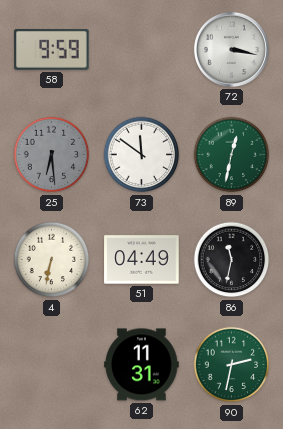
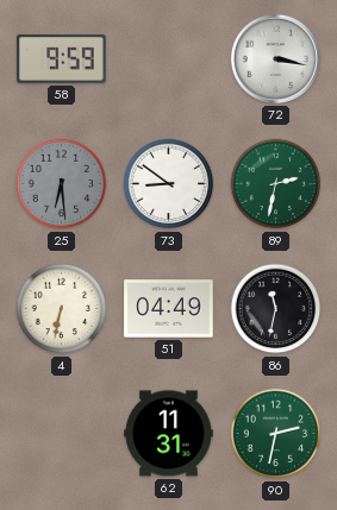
73: 11:51 -> 8:51
89: 12:32 -> 2:32
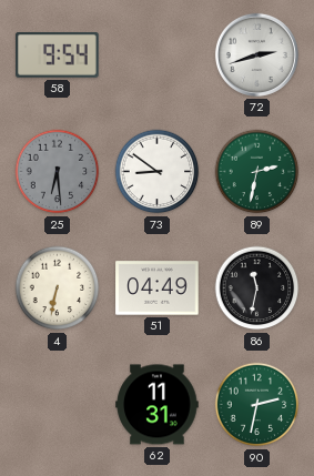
58: 9:59 -> 9:54
72: 3:17 -> 2:42
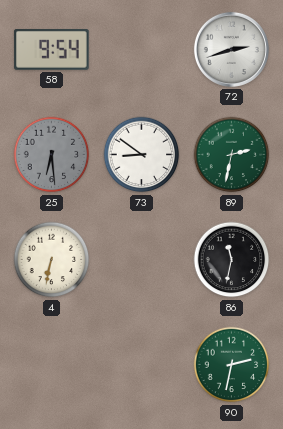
51: 04:49 -> none
62: 11:31 -> none
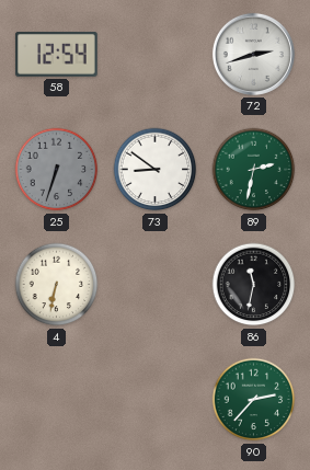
58: 9:54 -> 12:54
25: 6:29 -> 6:33
90: 2:32 -> 2:37
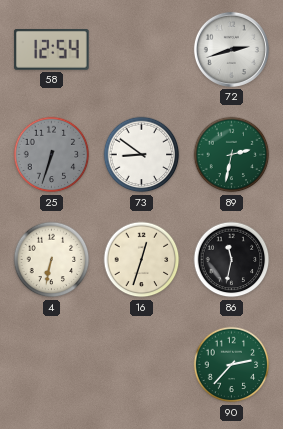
16: none -> 12:33
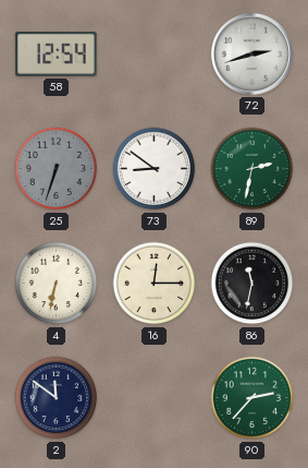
16: 12:33 -> 12:15
2: none -> 11:51
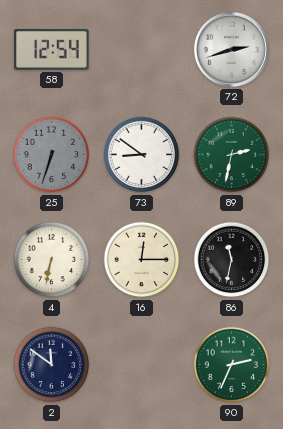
90: 2:37 -> 2:34
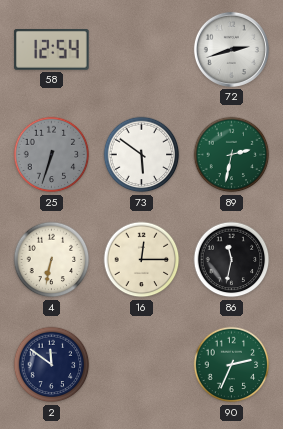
73: 8:51 -> 5:51
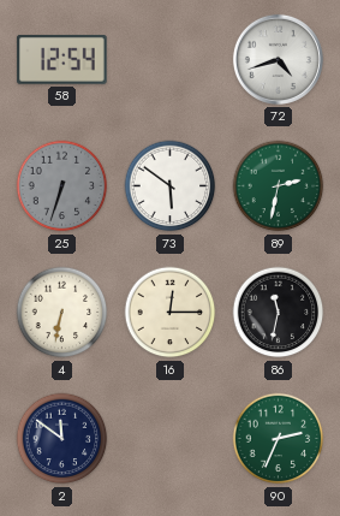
72: 2:42 -> 4:42
